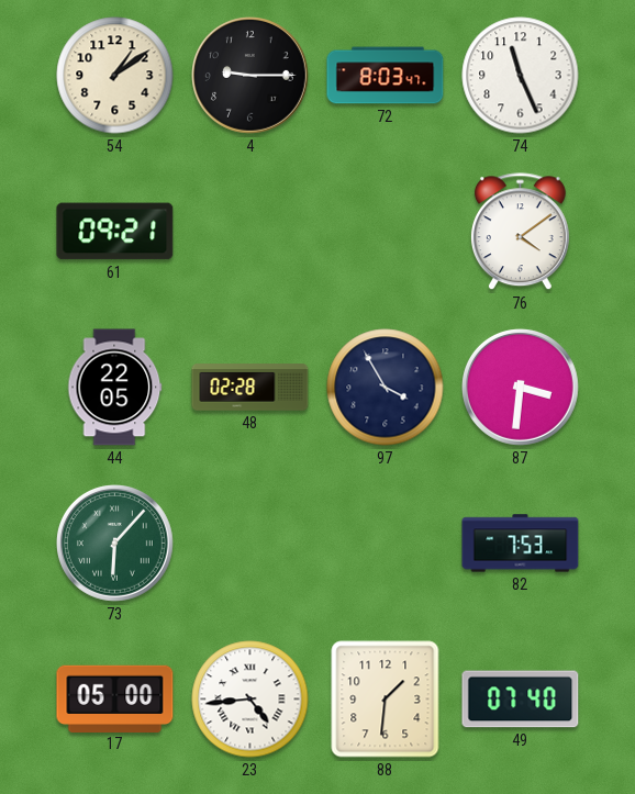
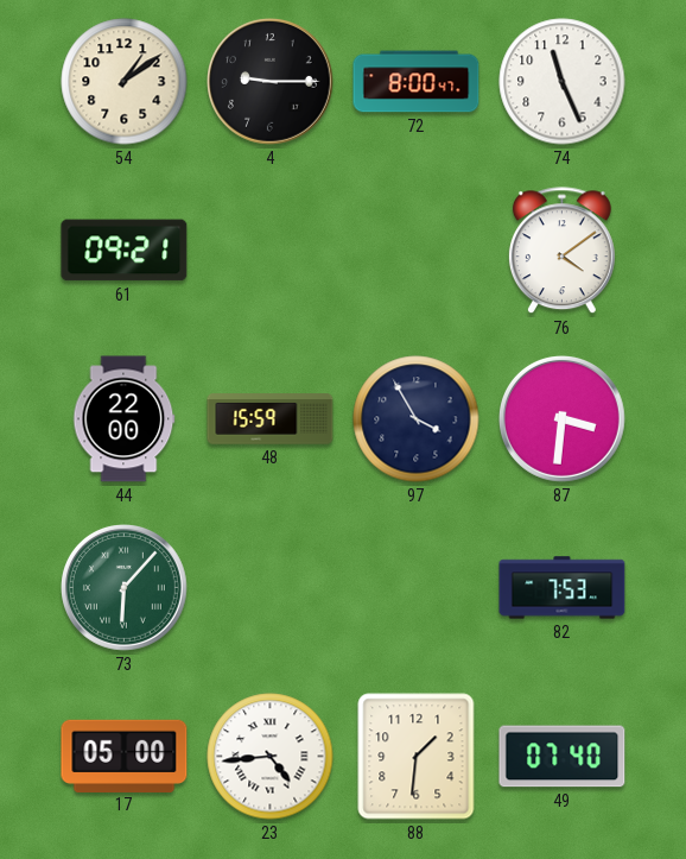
72: 8:03 -> 8:00
44: 22:05 -> 22:00
48: 02:28 -> 15:59
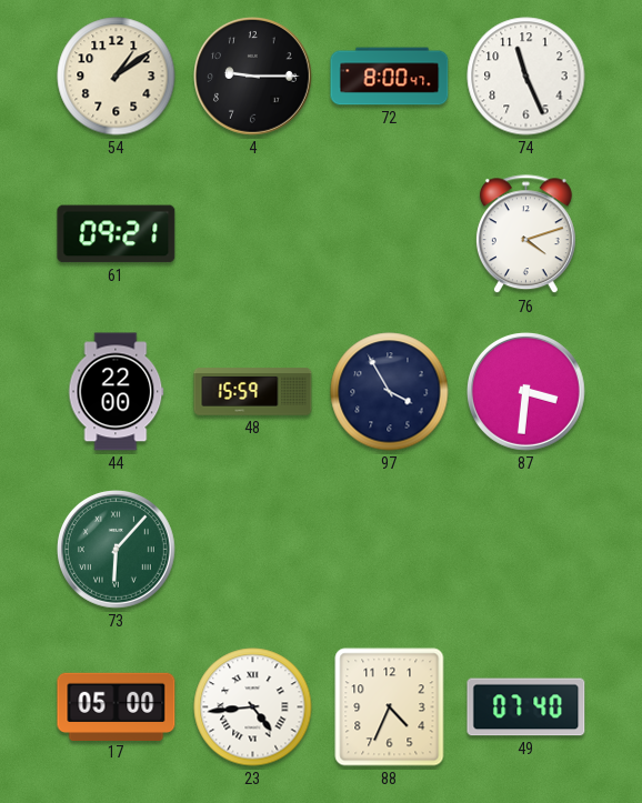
76: 4:09 -> 4:12
82: 7:53 -> none
88: 1:31 -> 4:34
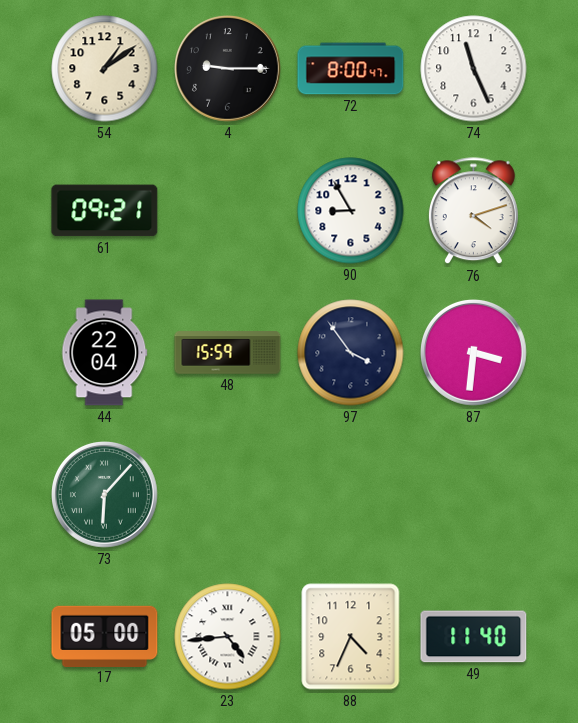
90: none -> 8:55
44: 22:00 -> 22:04
97: 3:55 -> 3:54
49: 07:40 -> 11:40
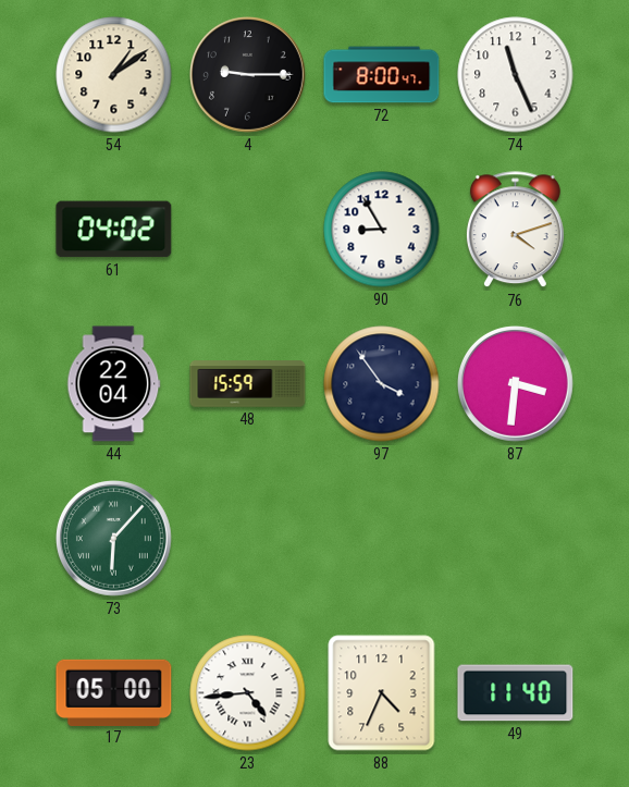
61: 09:21 -> 04:02
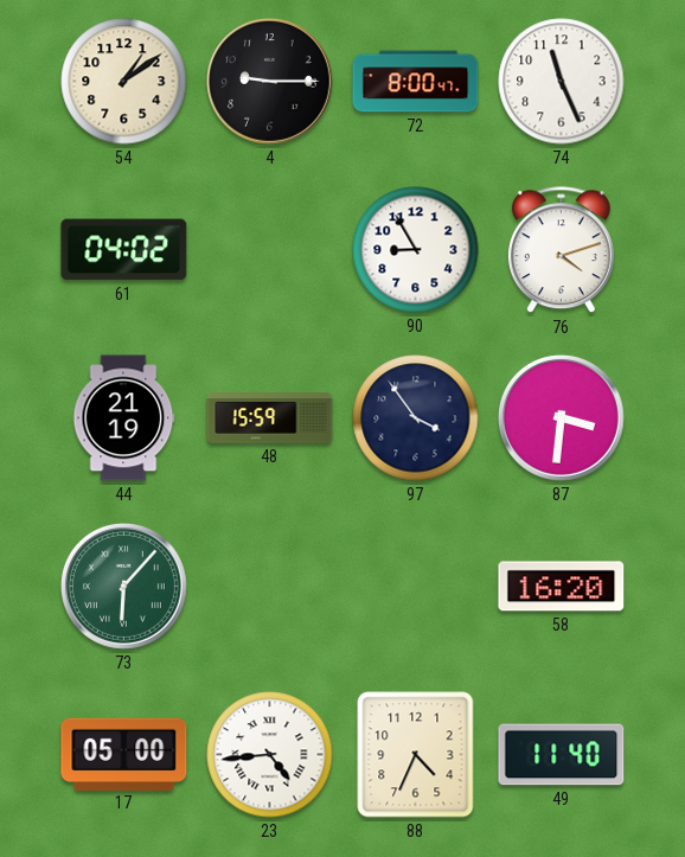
44: 22:04 -> 21:19
58: none -> 16:20
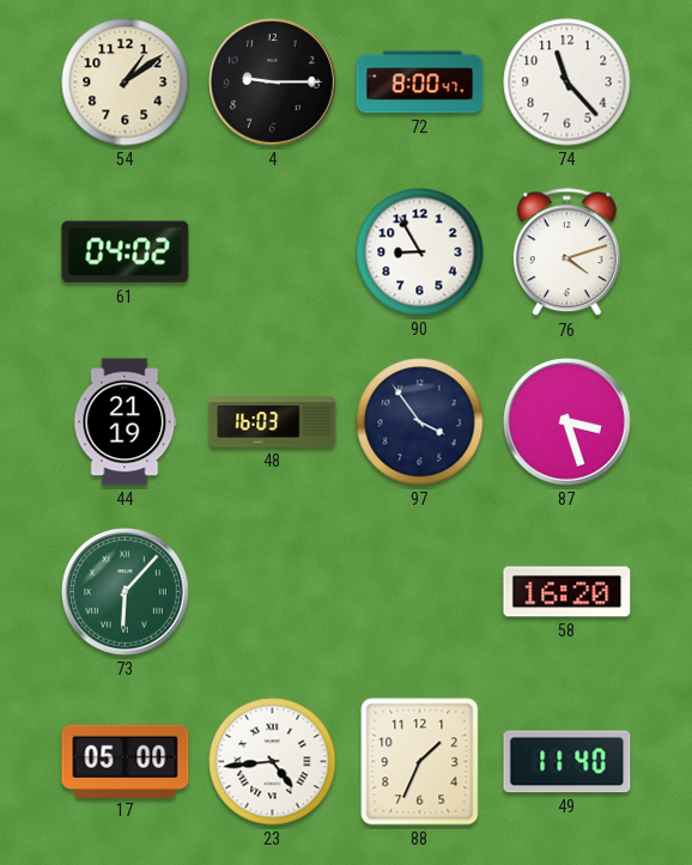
74: 11:26 -> 11:23
48: 15:59 -> 16:03
87: 3:31 -> 3:27
88: 4:34 -> 1:34
